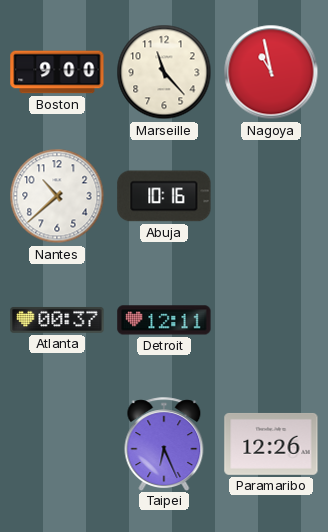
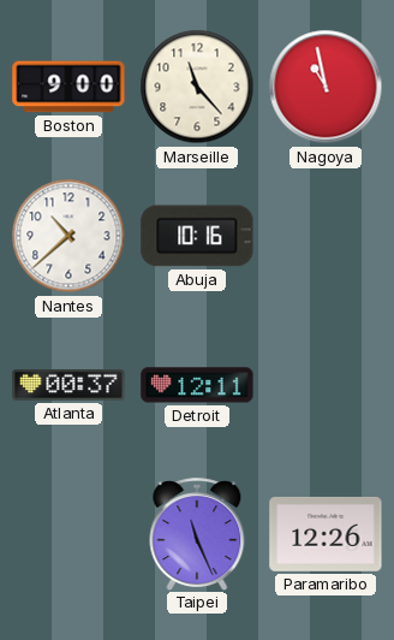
Taipei: 6:26 -> 11:26
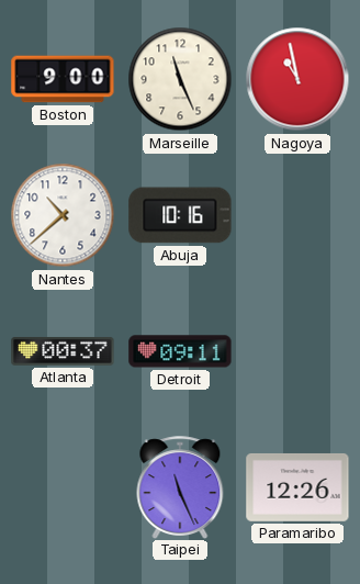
Marseille: 11:23 -> 11:26
Detroit: 12:11 -> 09:11
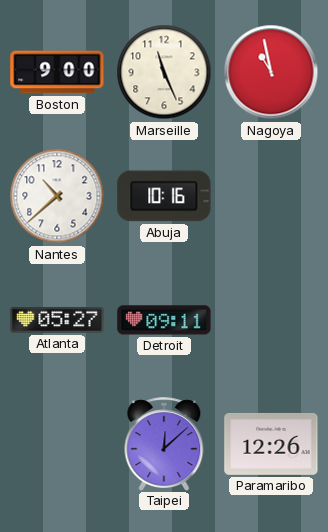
Atlanta: 00:37 -> 05:27
Taipei: 11:26 -> 12:08
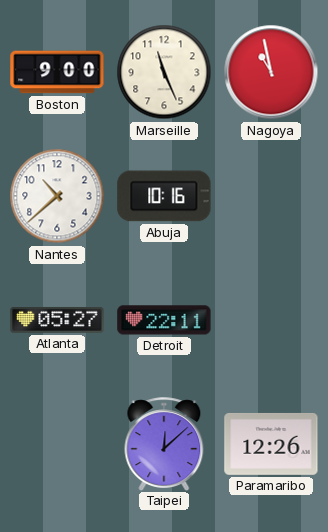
Detroit: 09:11 -> 22:11
